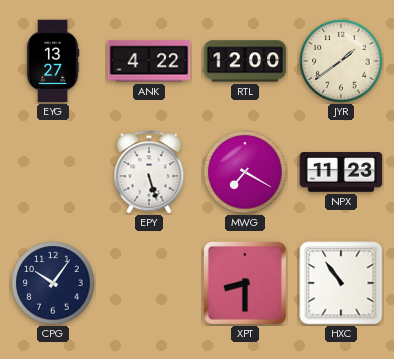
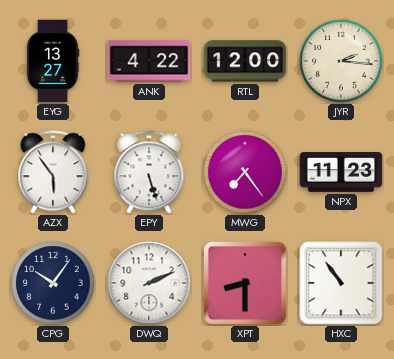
JYR: 1:39 -> 2:16
AZX: none -> 5:54
MWG: 7:20 -> 7:24
DWQ: none -> 2:11
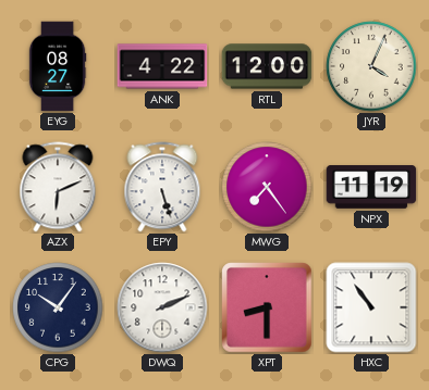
EYG: 13:27 -> 08:27
JYR: 2:16 -> 4:04
AZX: 5:54 -> 6:11
NPX: 11:23 -> 11:19
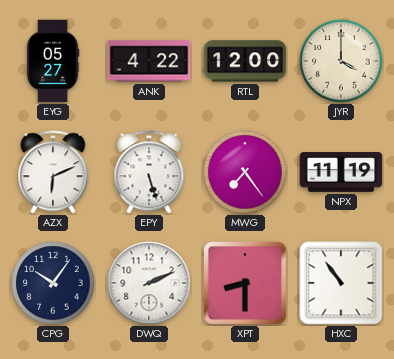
EYG: 08:27 -> 05:27
JYR: 4:04 -> 4:00
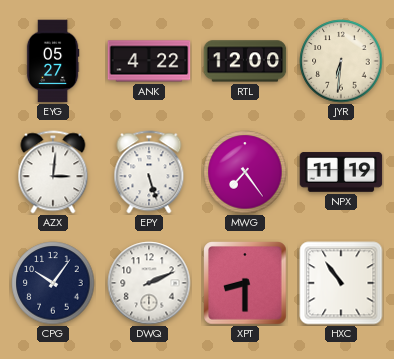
JYR: 4:00 -> 6:31
AZX: 6:11 -> 3:01
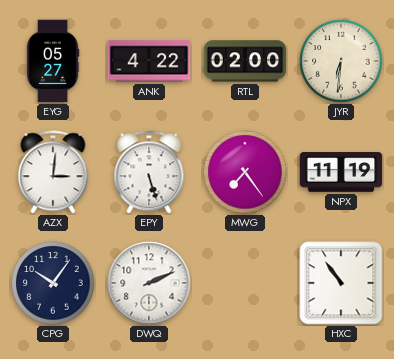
RTL: 12:00 -> 02:00
XPT: 8:30 -> none
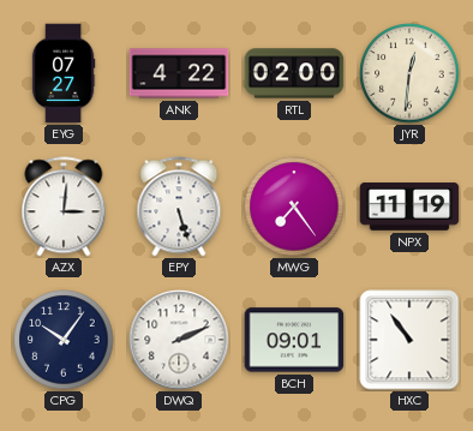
EYG: 05:27 -> 07:27
JYR: 6:31 -> 12:31
BCH: none -> 09:01
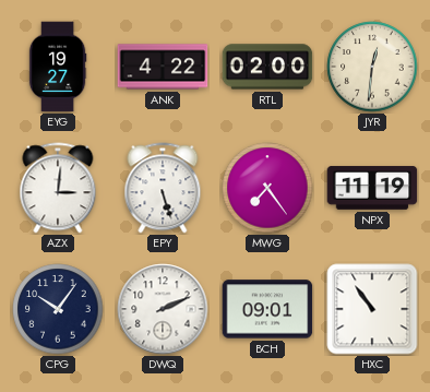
EYG: 07:27 -> 19:27
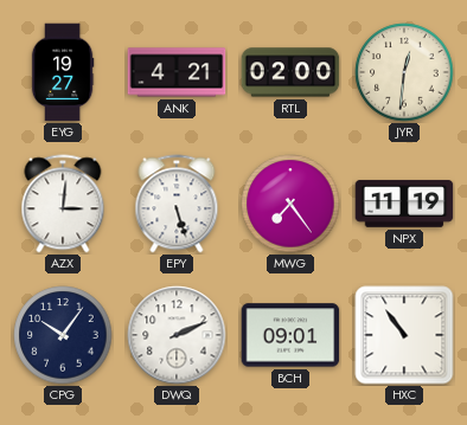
ANK: 4:22 -> 4:21
